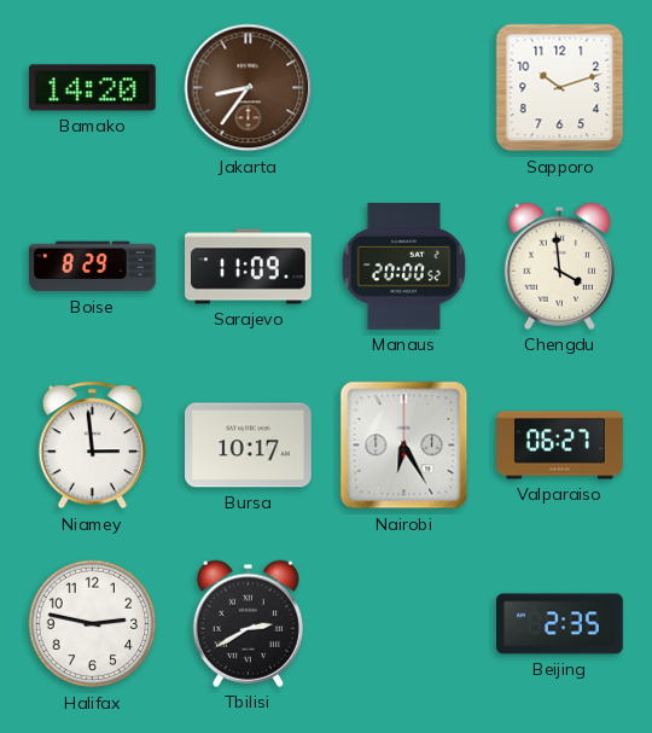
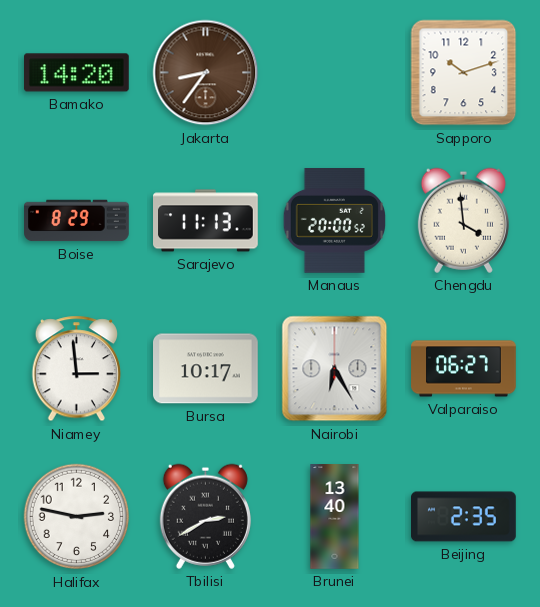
Sarajevo: 11:09 -> 11:13
Brunei: none -> 13:40
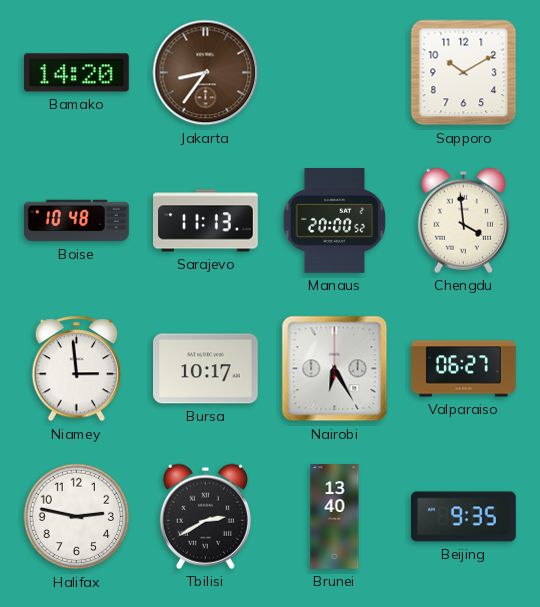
Sapporo: 10:12 -> 10:10
Boise: 8:29 -> 10:48
Beijing: 2:35 -> 9:35
